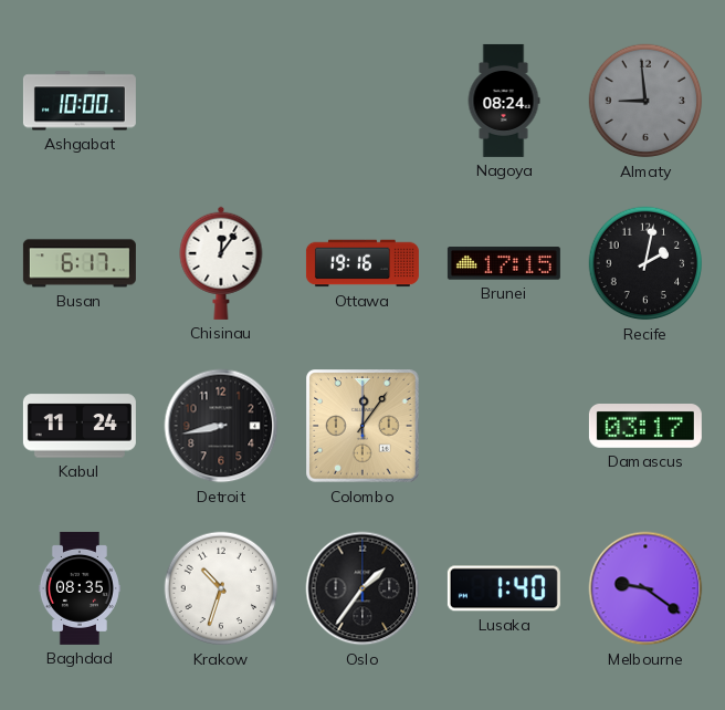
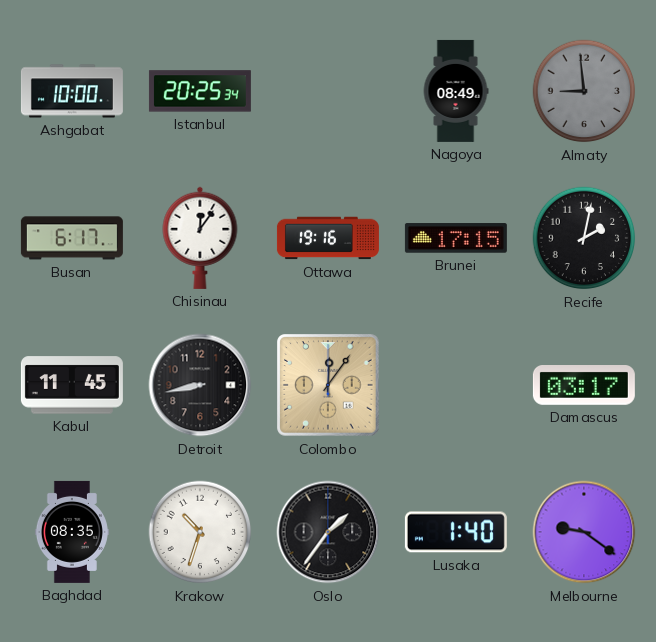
Istanbul: none -> 20:25
Nagoya: 08:24 -> 08:49
Kabul: 11:24 -> 11:45
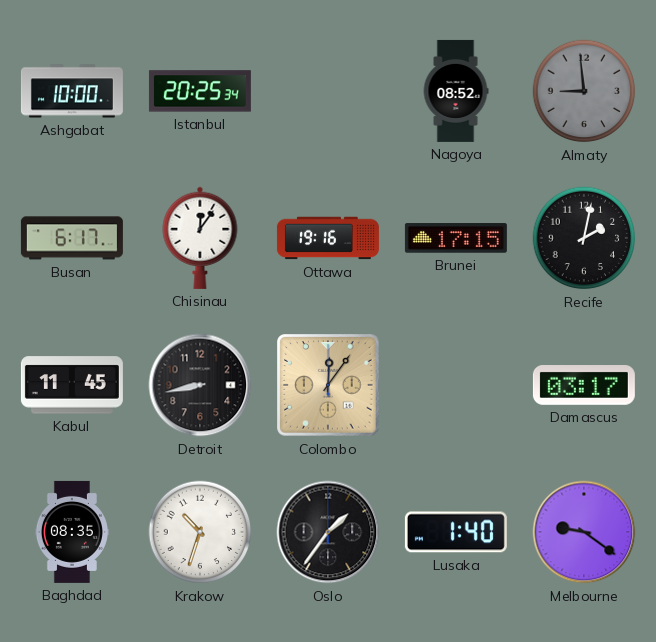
Nagoya: 08:49 -> 08:52
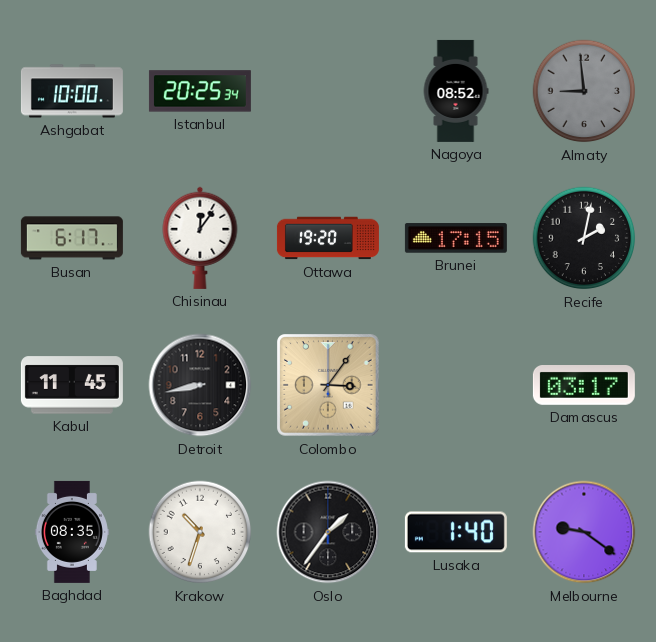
Ottawa: 19:16 -> 19:20
Colombo: 12:06 -> 3:06
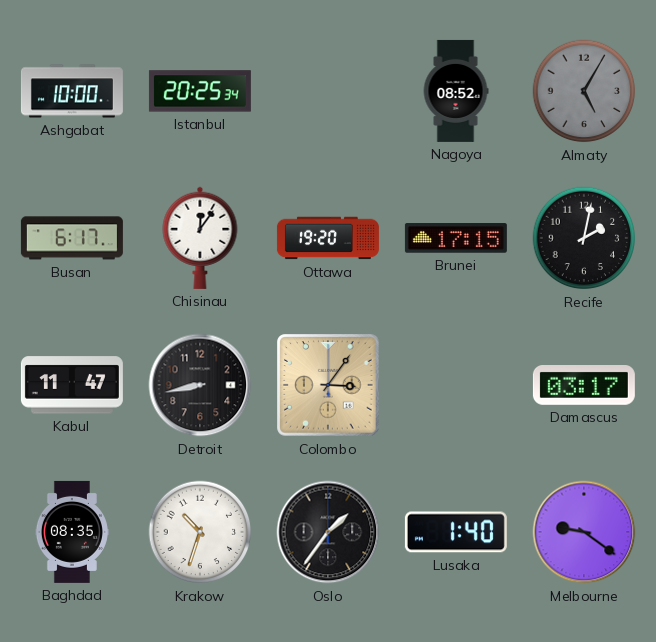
Almaty: 8:59 -> 5:05
Kabul: 11:45 -> 11:47
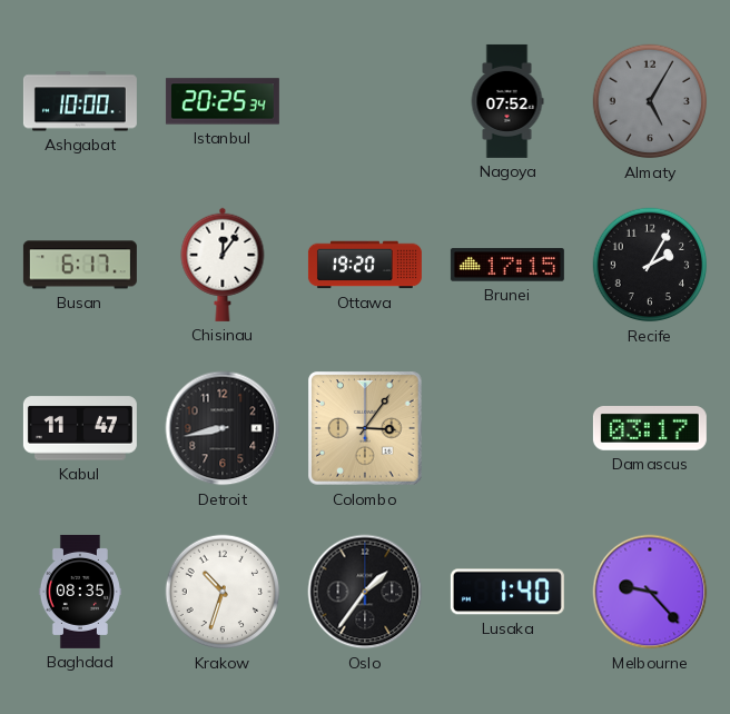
Nagoya: 08:52 -> 07:52
Recife: 2:02 -> 2:05
Melbourne: 9:21 -> 9:23
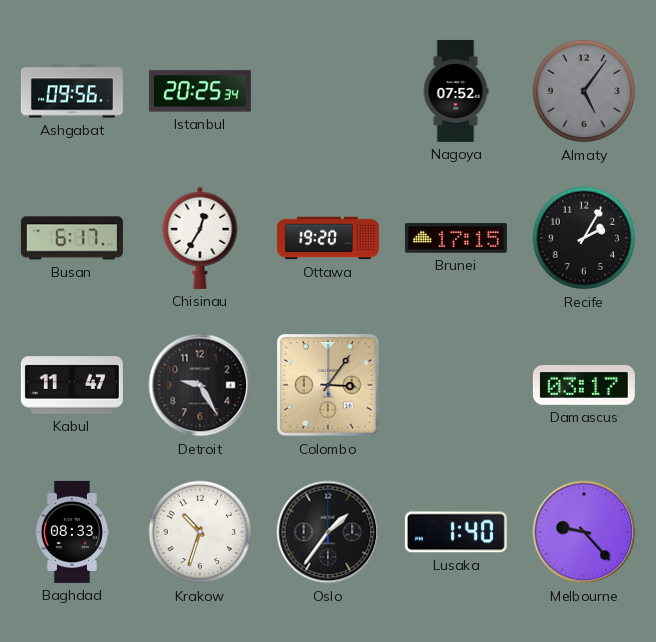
Ashgabat: 10:00 -> 09:56
Almaty: 5:05 -> 5:06
Chisinau: 12:06 -> 12:35
Detroit: 8:43 -> 9:25
Baghdad: 08:35 -> 08:33
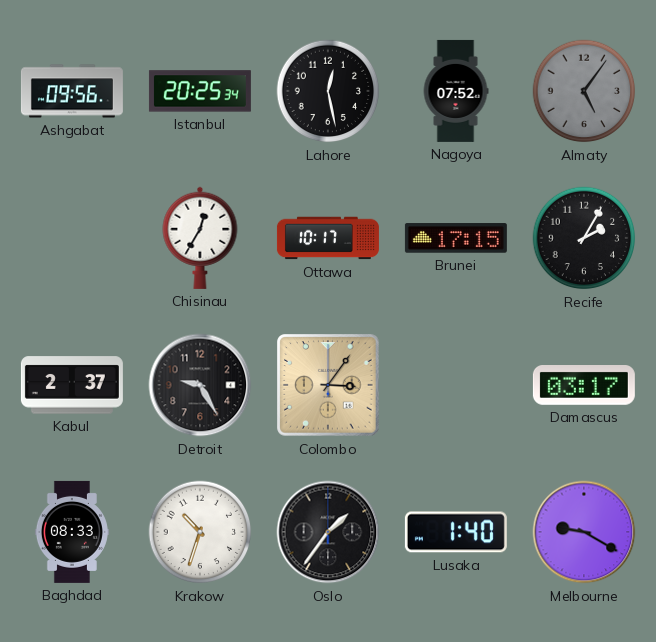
Lahore: none -> 12:28
Busan: 6:17 -> none
Ottawa: 19:20 -> 10:17
Kabul: 11:47 -> 2:37
Melbourne: 9:23 -> 9:20
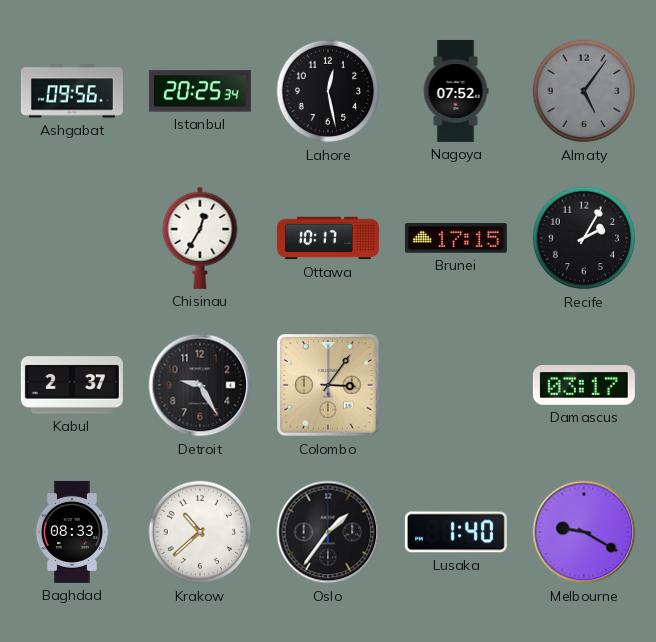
Krakow: 10:33 -> 10:38
